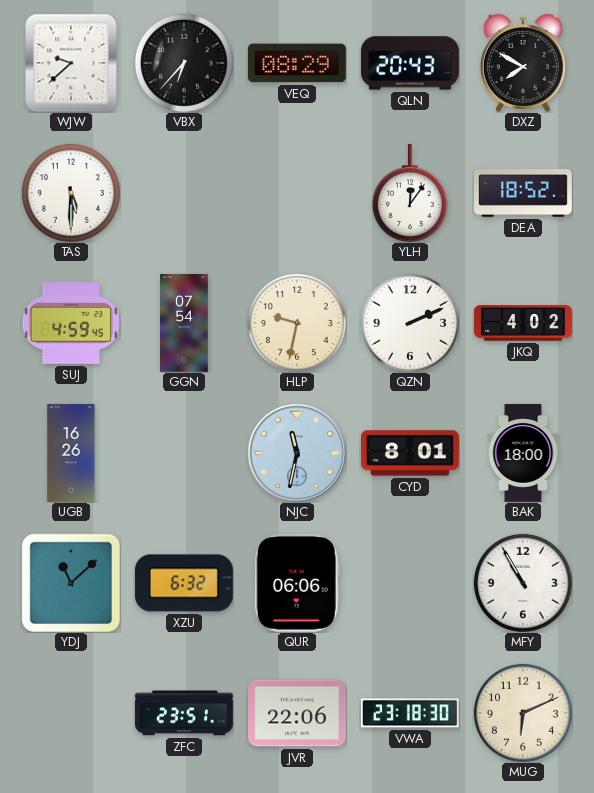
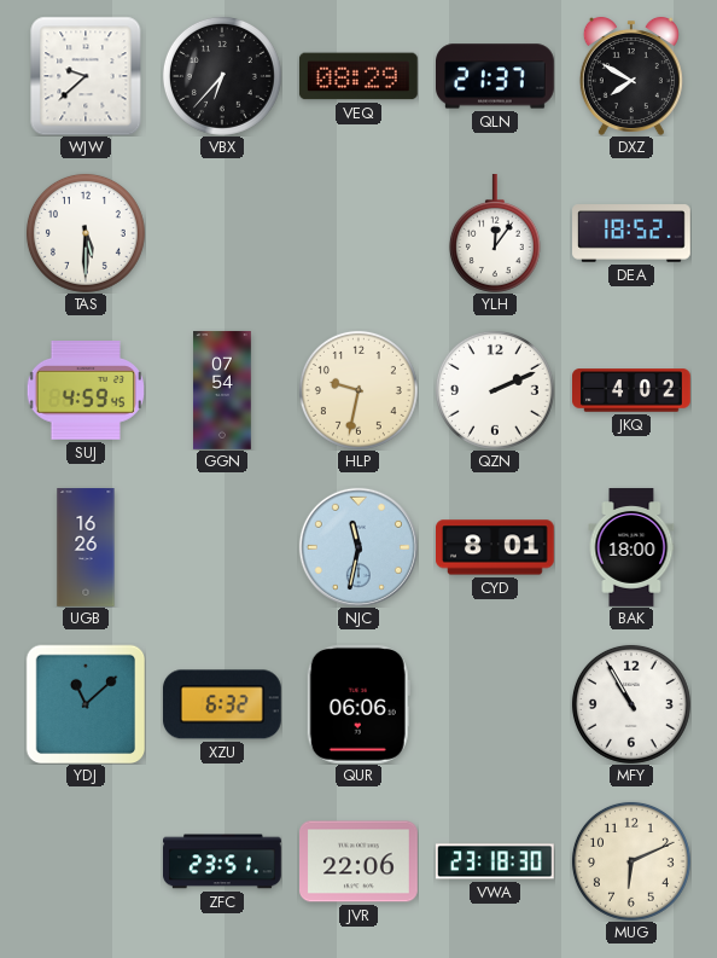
QLN: 20:43 -> 21:37
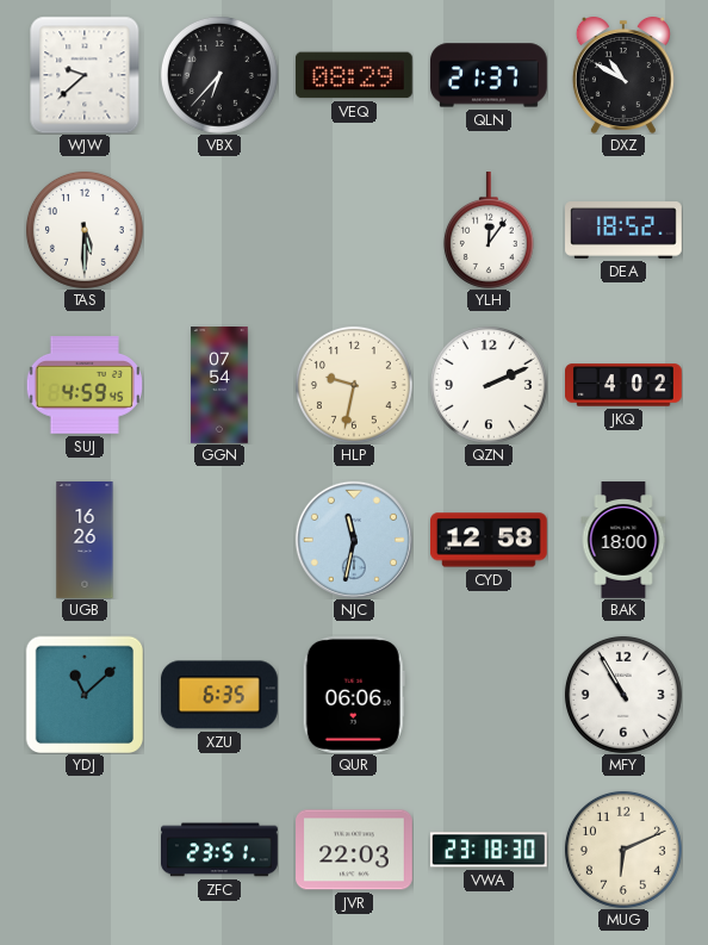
DXZ: 7:50 -> 10:50
CYD: 8:01 -> 12:58
XZU: 6:32 -> 6:35
JVR: 22:06 -> 22:03
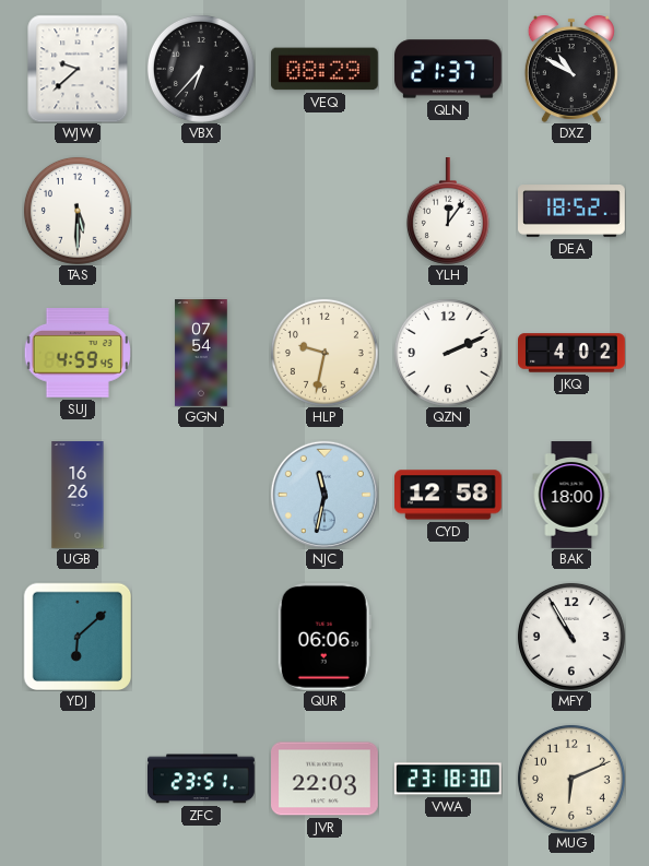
YDJ: 11:08 -> 6:08
XZU: 6:35 -> none
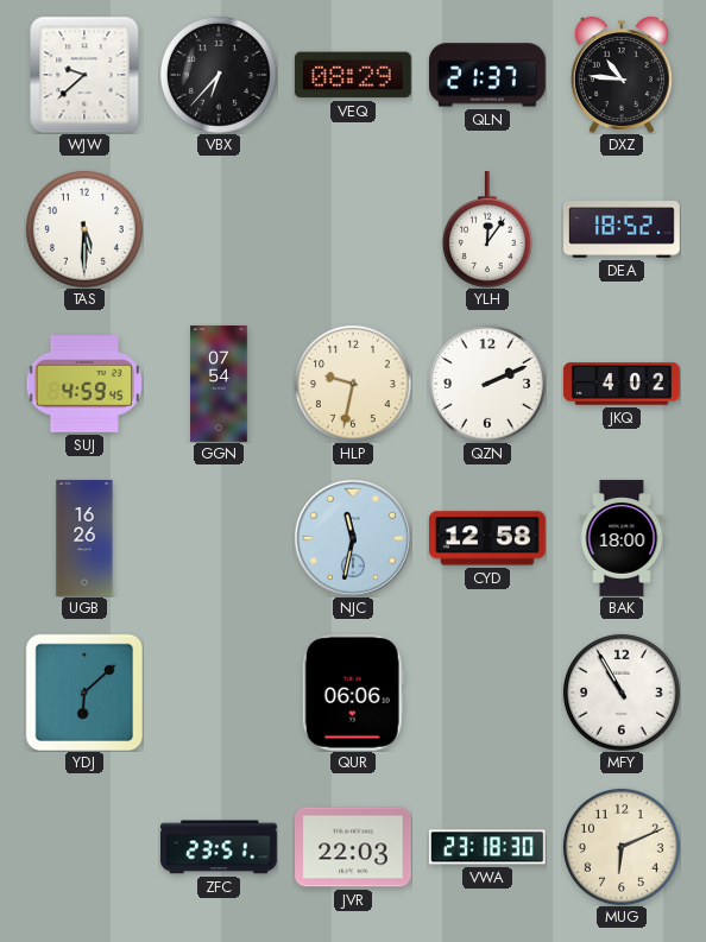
DXZ: 10:50 -> 10:46
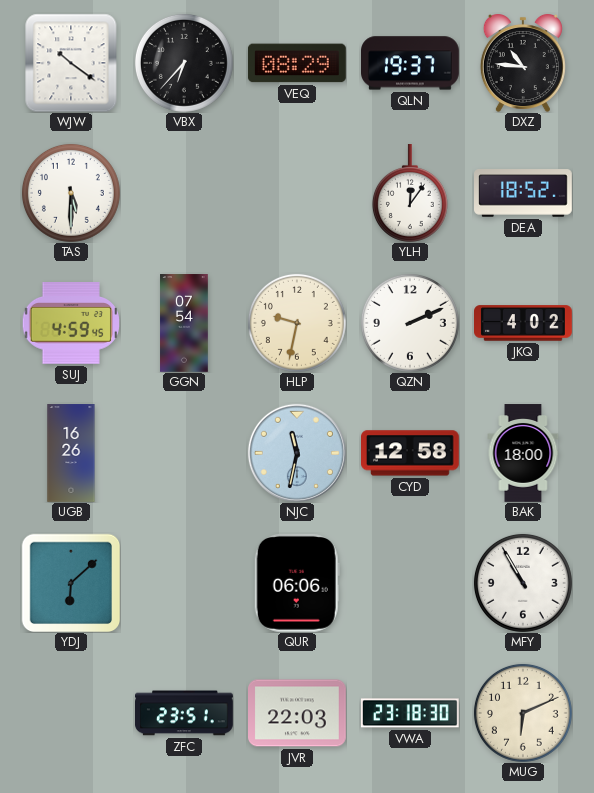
WJW: 9:38 -> 10:21
QLN: 21:37 -> 19:37
